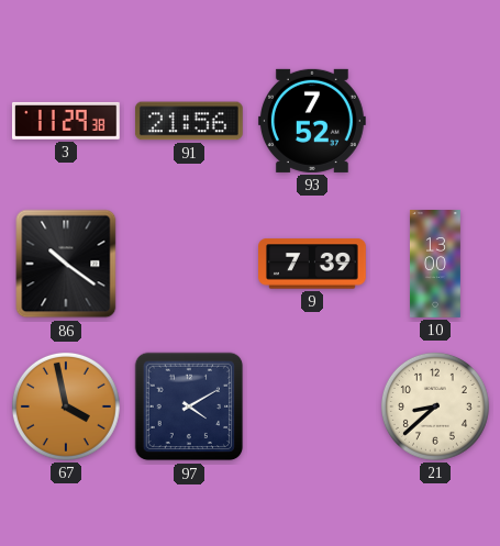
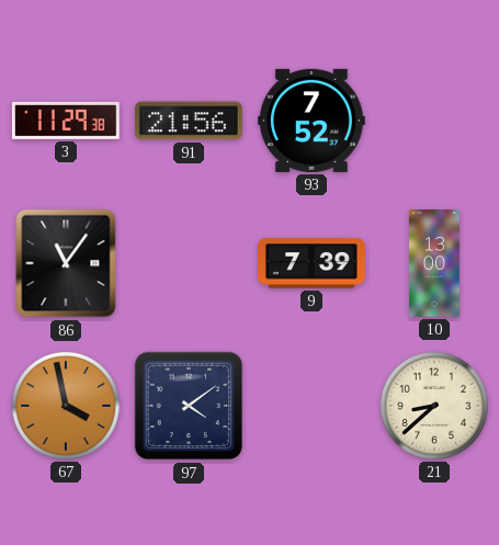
86: 10:21 -> 11:06
97: 4:10 -> 4:09
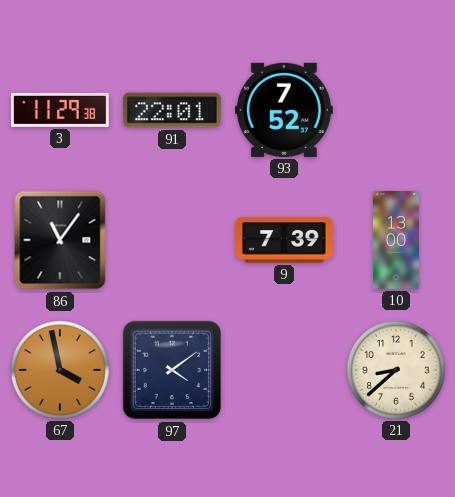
91: 21:56 -> 22:01
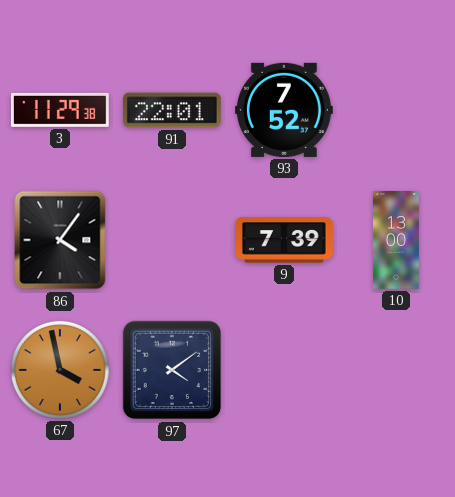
86: 11:06 -> 4:06
21: 8:38 -> none
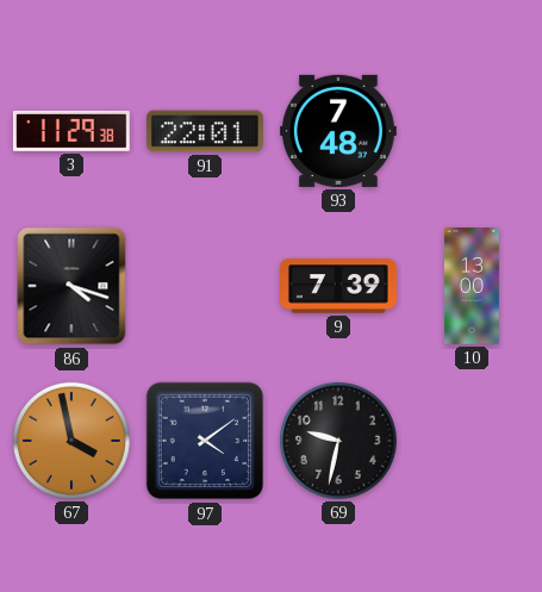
93: 7:52 -> 7:48
86: 4:06 -> 4:18
69: none -> 9:32
